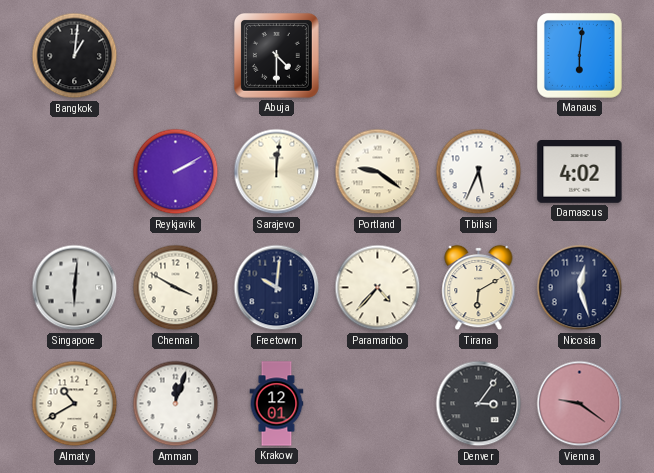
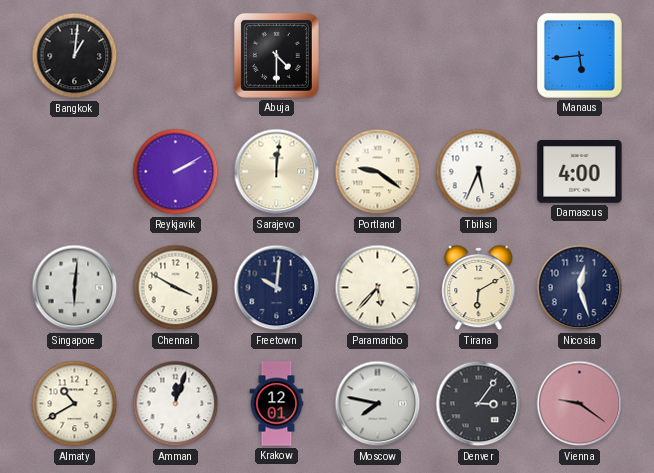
Manaus: 6:01 -> 5:44
Damascus: 4:02 -> 4:00
Paramaribo: 4:37 -> 5:37
Moscow: none -> 7:47
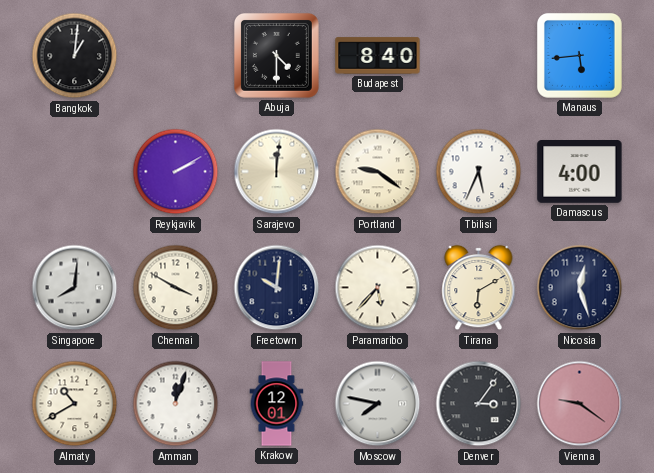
Budapest: none -> 8:40
Singapore: 6:01 -> 8:01
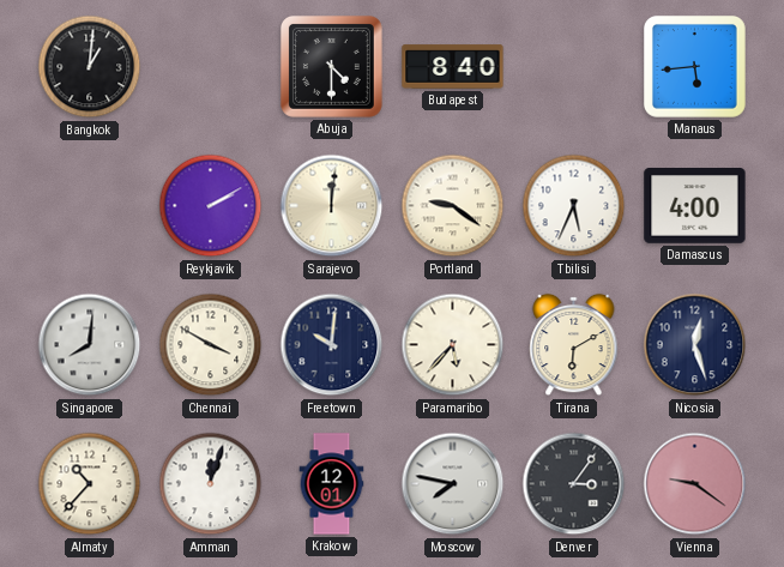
Almaty: 10:40 -> 10:37
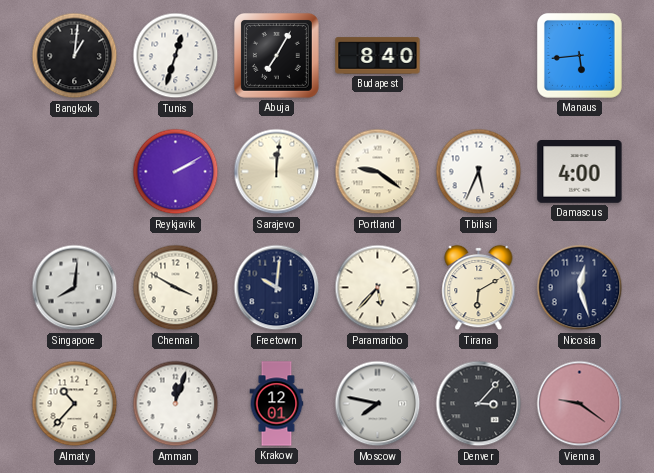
Tunis: none -> 12:33
Abuja: 4:30 -> 7:05
Denver: 3:06 -> 3:07
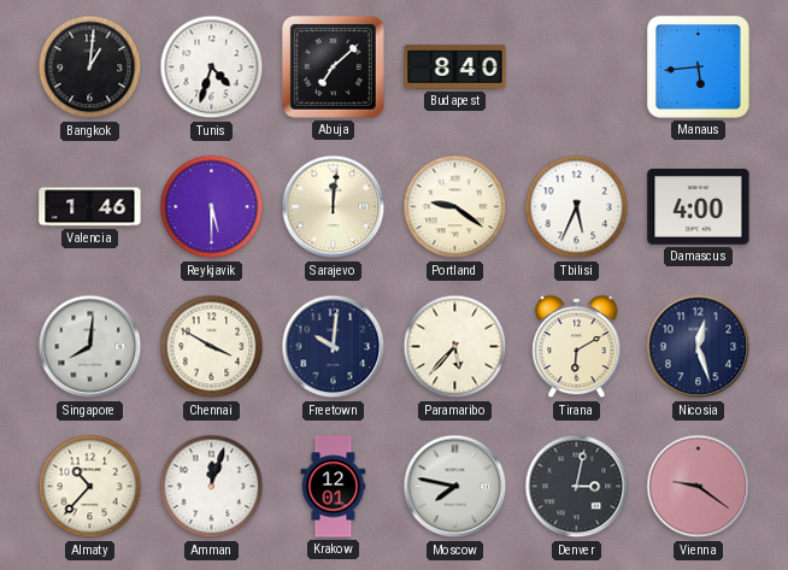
Tunis: 12:33 -> 4:33
Abuja: 7:05 -> 7:08
Valencia: none -> 1:46
Reykjavik: 2:10 -> 5:30
Denver: 3:07 -> 3:02
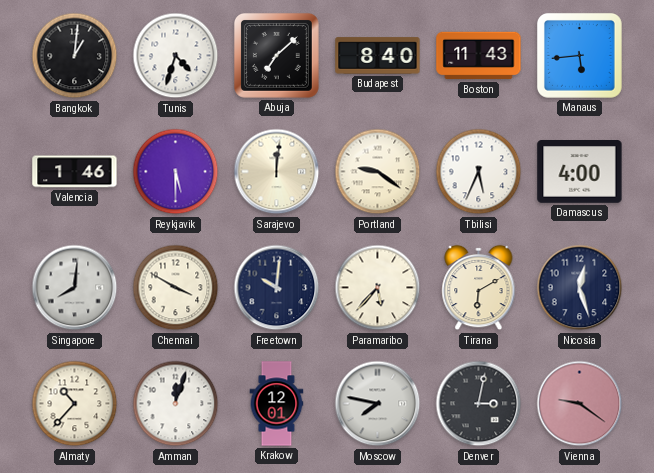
Boston: none -> 11:43
